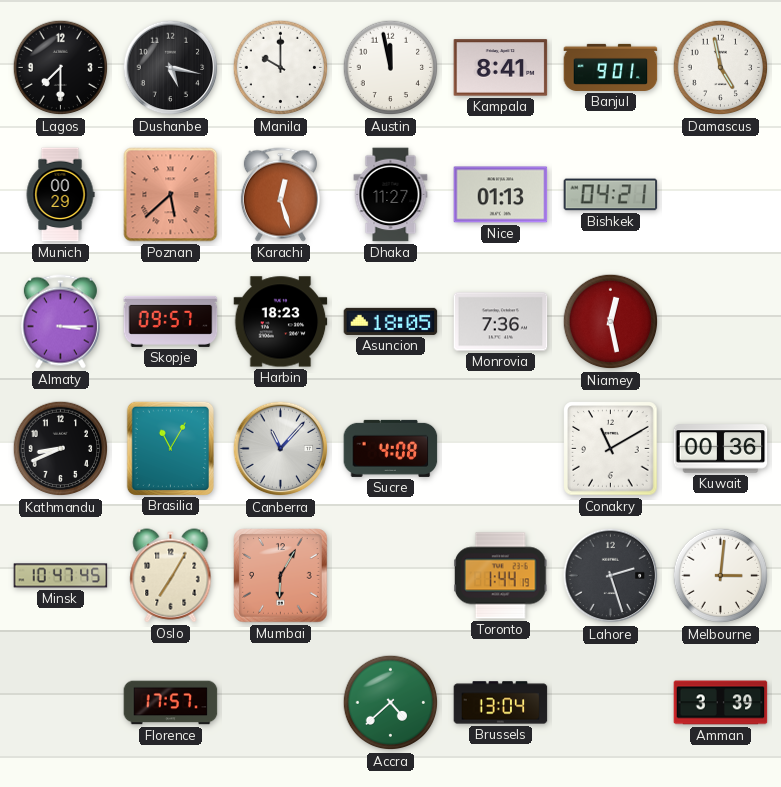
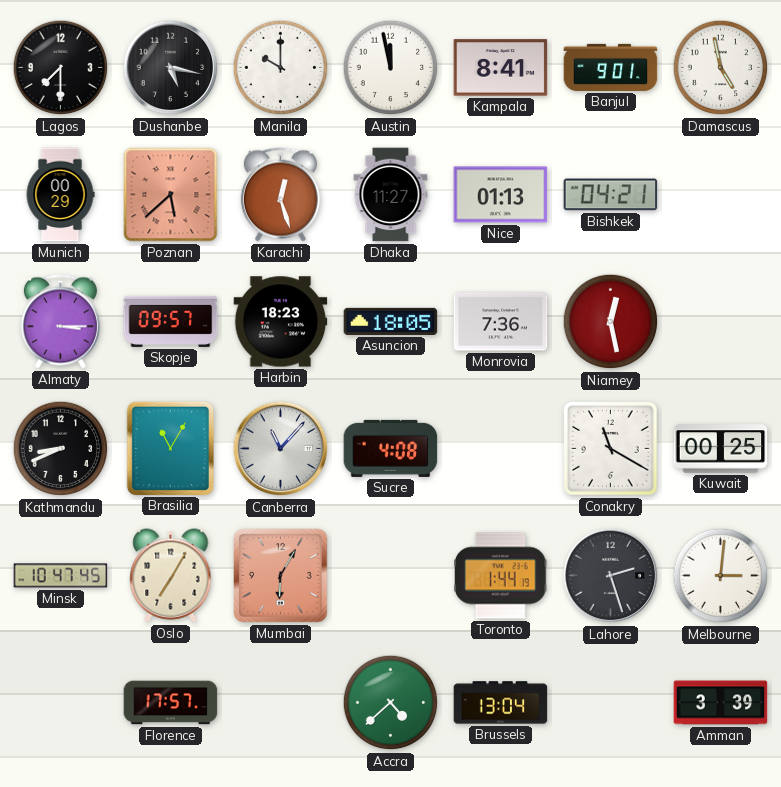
Conakry: 11:10 -> 11:20
Kuwait: 00:36 -> 00:25
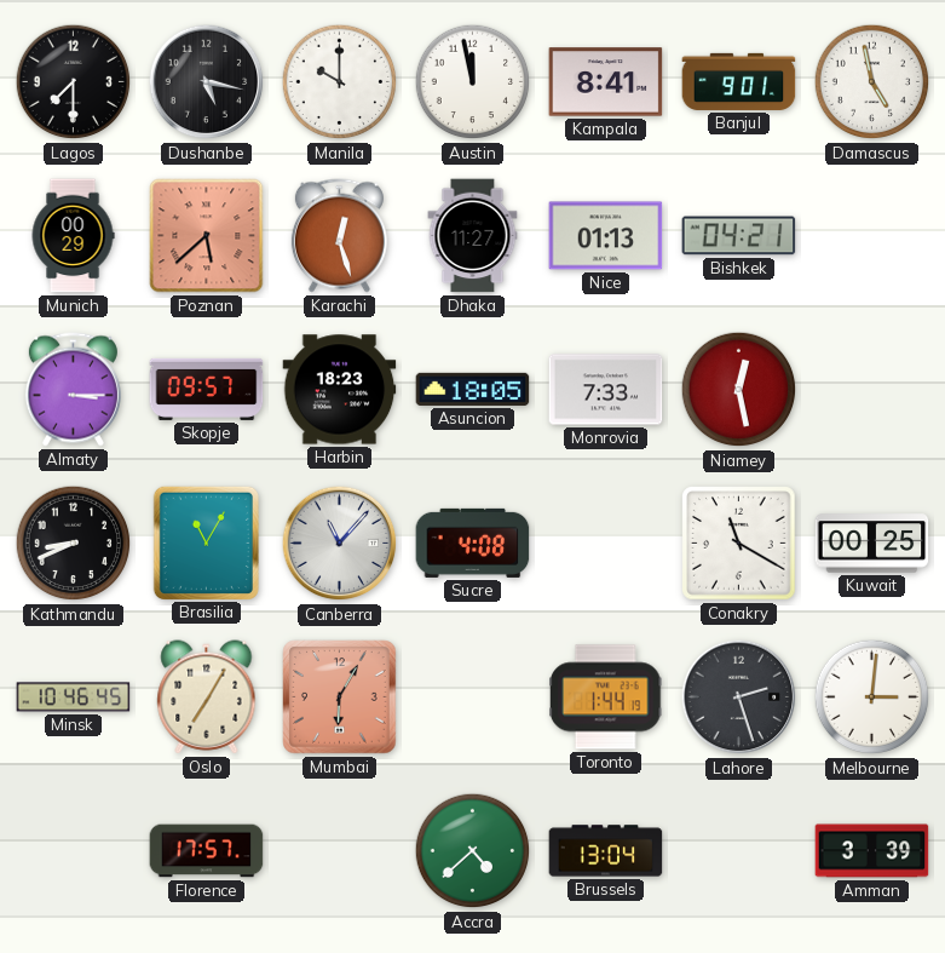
Monrovia: 7:36 -> 7:33
Minsk: 10:47 -> 10:46
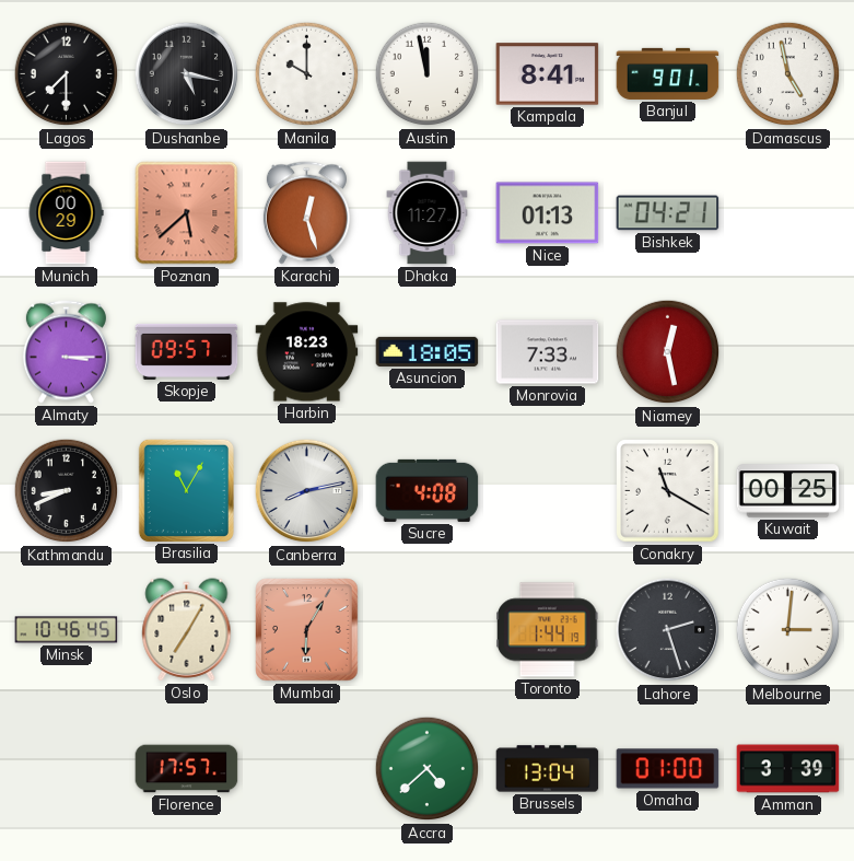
Canberra: 11:07 -> 8:13
Omaha: none -> 01:00
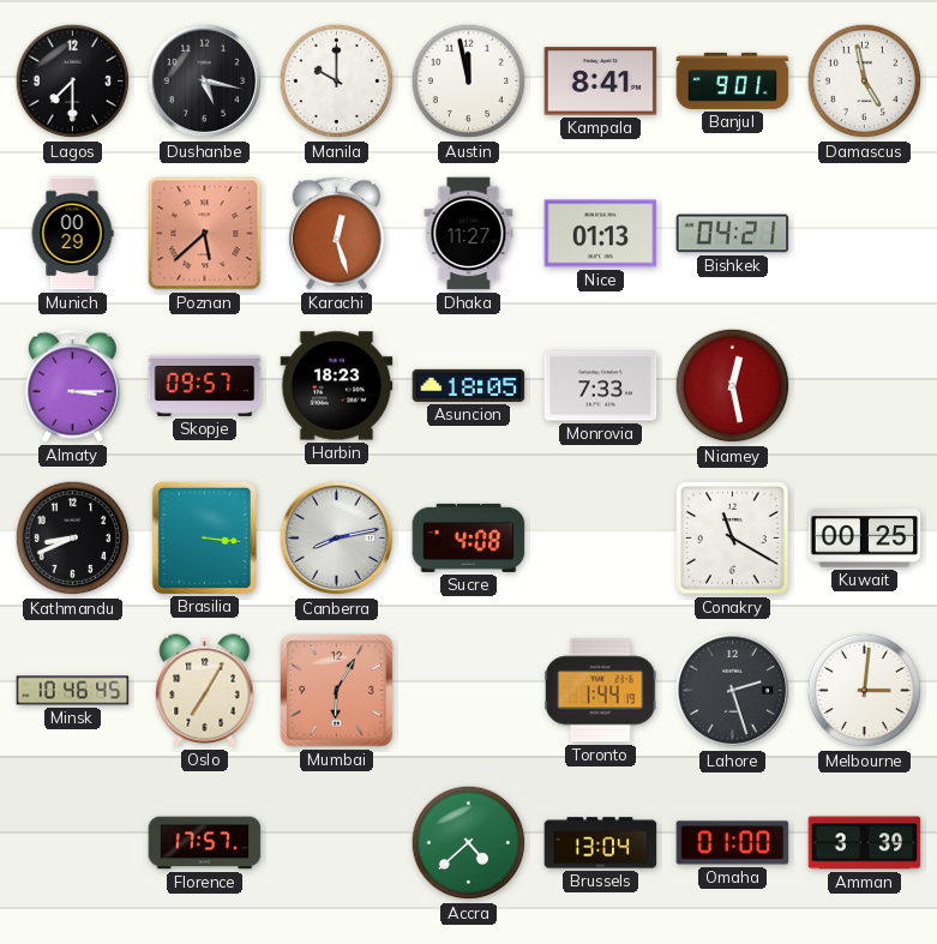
Brasilia: 11:05 -> 3:16
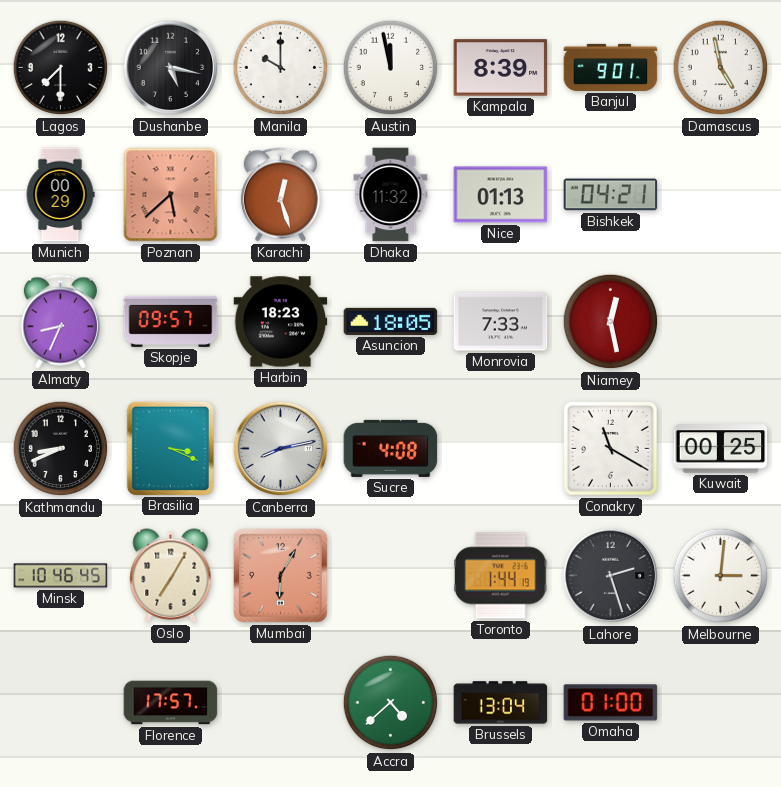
Kampala: 8:41 -> 8:39
Dhaka: 11:27 -> 11:32
Almaty: 3:15 -> 8:34
Brasilia: 3:16 -> 3:19
Amman: 3:39 -> none
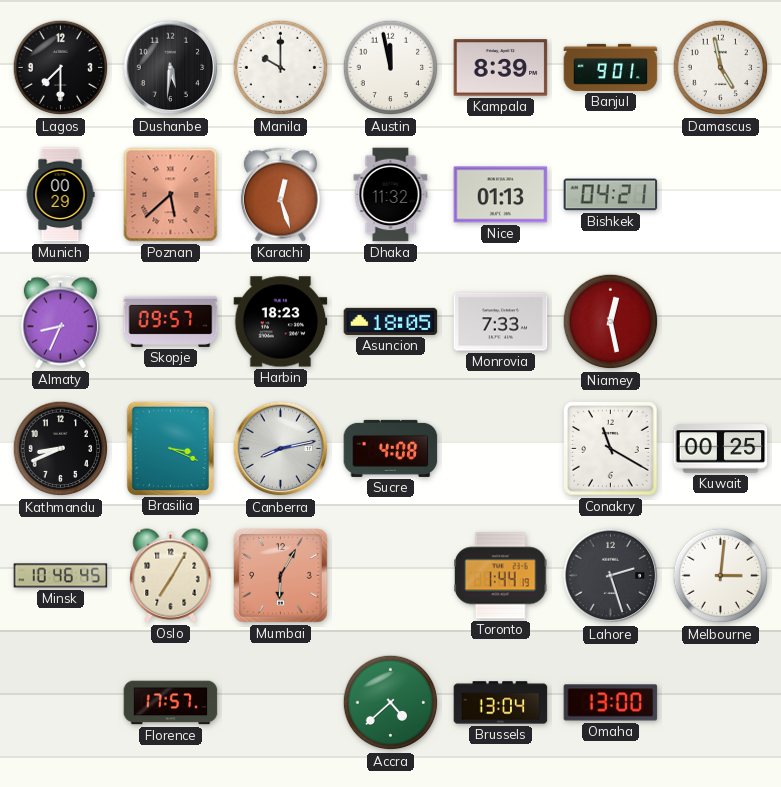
Dushanbe: 5:17 -> 5:31
Omaha: 01:00 -> 13:00
